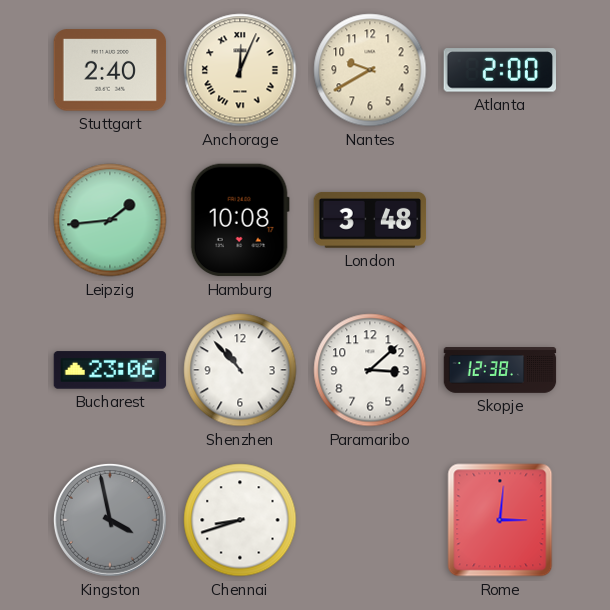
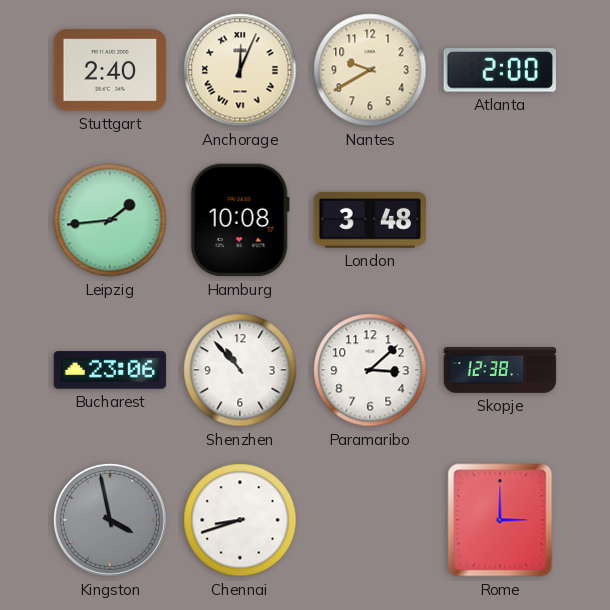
Rome: 3:01 -> 3:00
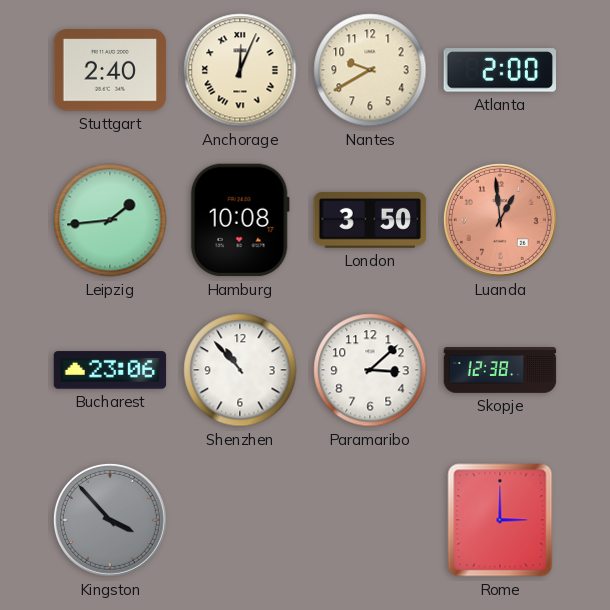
London: 3:48 -> 3:50
Luanda: none -> 12:59
Kingston: 3:58 -> 3:53
Chennai: 8:42 -> none
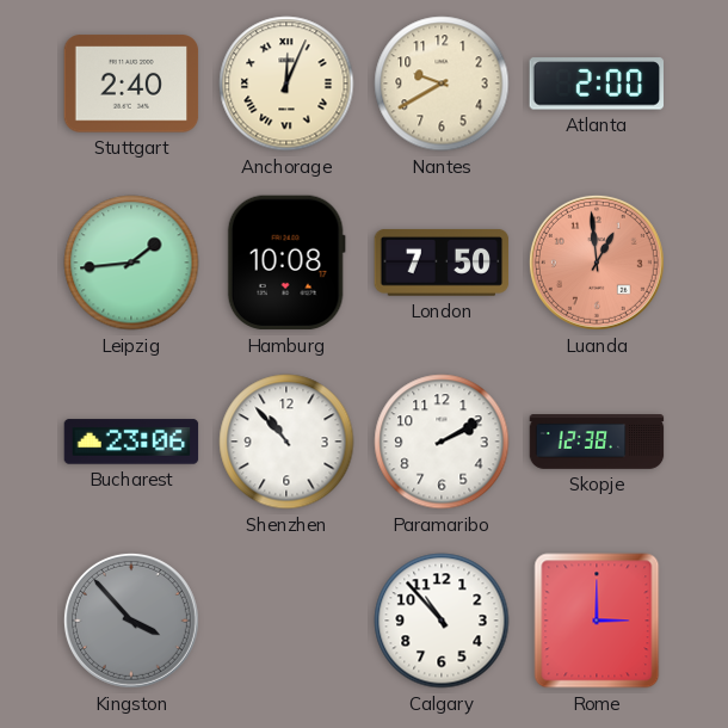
London: 3:50 -> 7:50
Paramaribo: 3:08 -> 2:10
Calgary: none -> 10:53
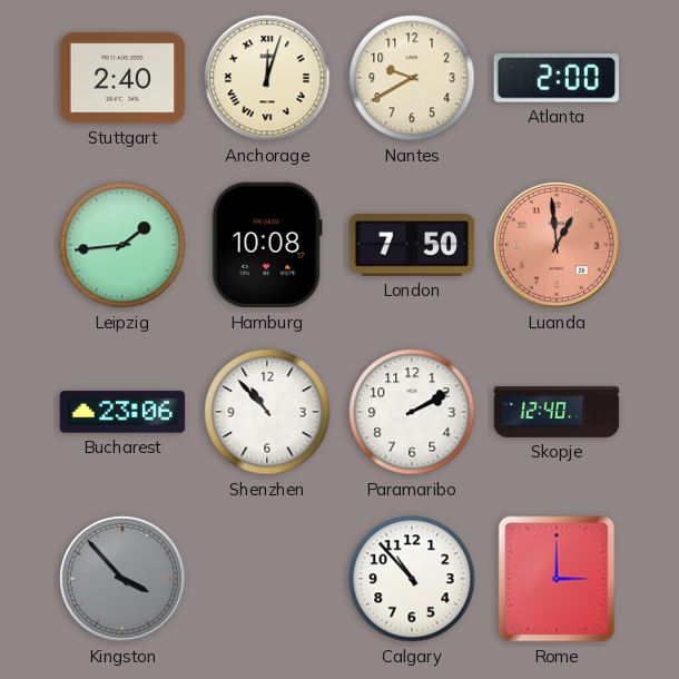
Anchorage: 12:04 -> 12:03
Skopje: 12:38 -> 12:40
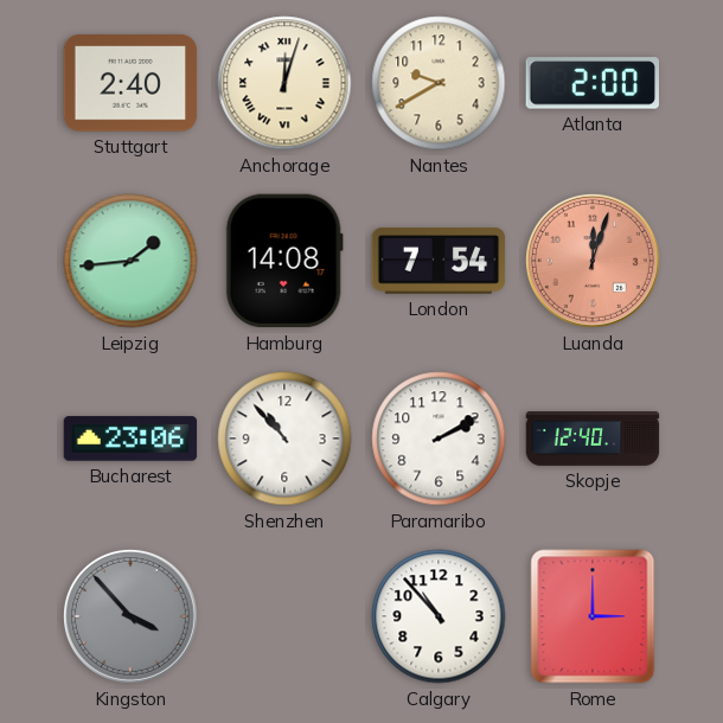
Hamburg: 10:08 -> 14:08
London: 7:50 -> 7:54
Luanda: 12:59 -> 12:03
